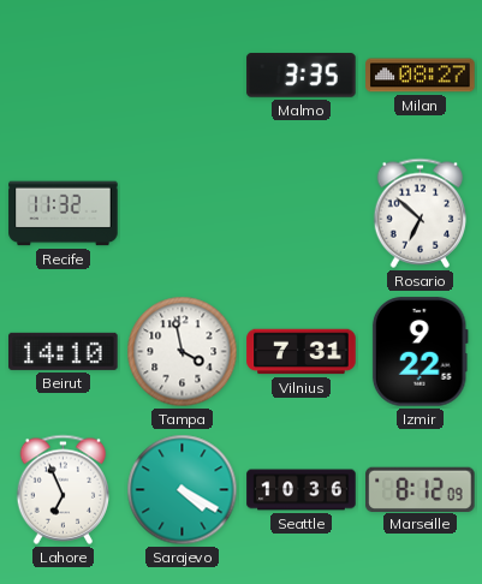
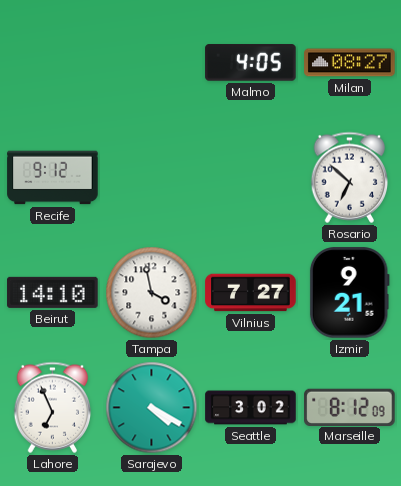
Malmo: 3:35 -> 4:05
Recife: 11:32 -> 9:12
Vilnius: 7:31 -> 7:27
Izmir: 9:22 -> 9:21
Seattle: 10:36 -> 3:02
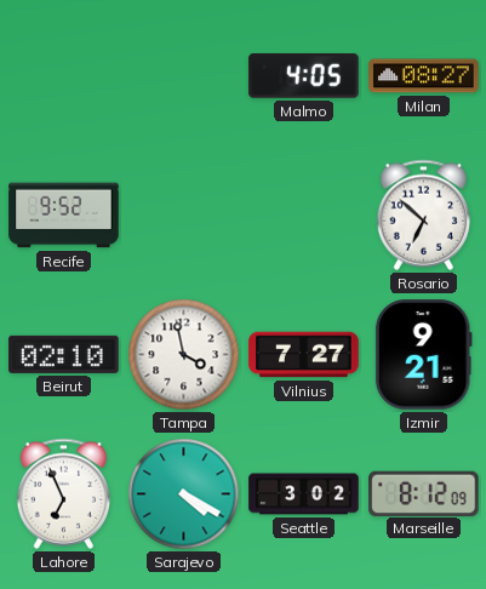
Recife: 9:12 -> 9:52
Beirut: 14:10 -> 02:10
